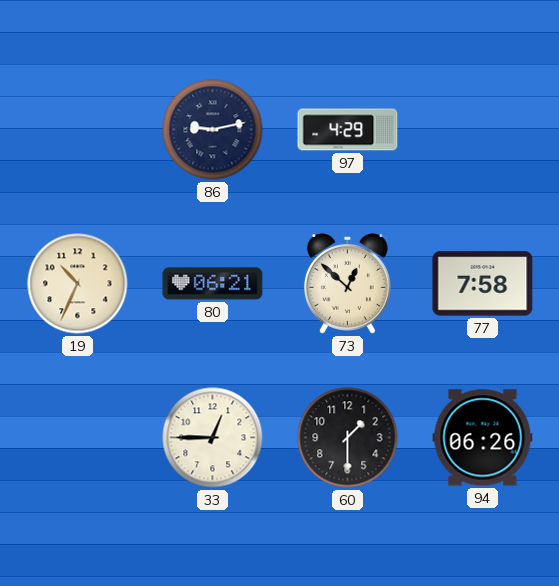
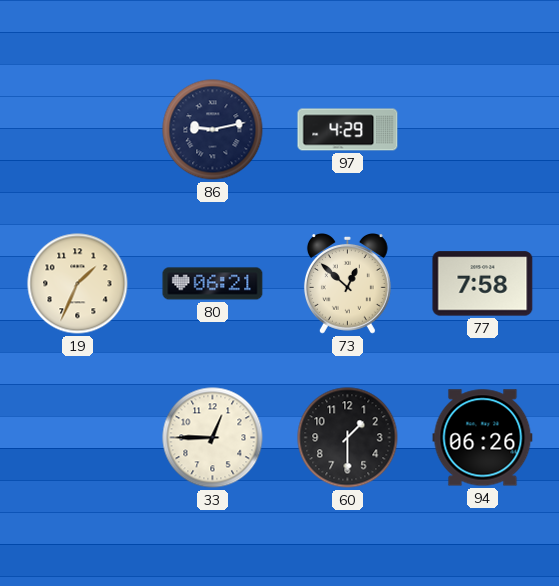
19: 10:34 -> 1:34
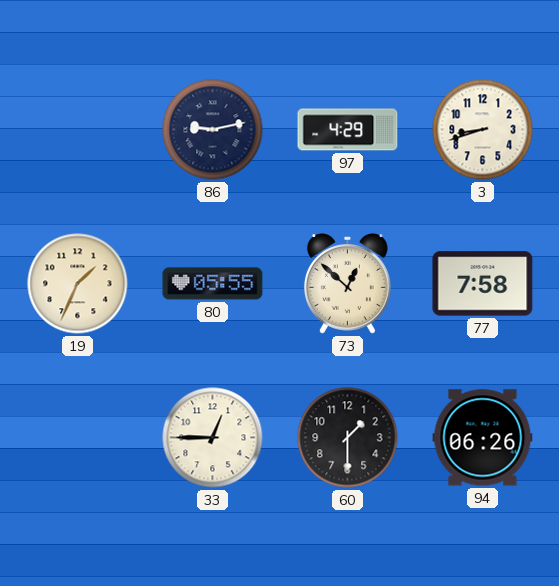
3: none -> 8:42
80: 06:21 -> 05:55
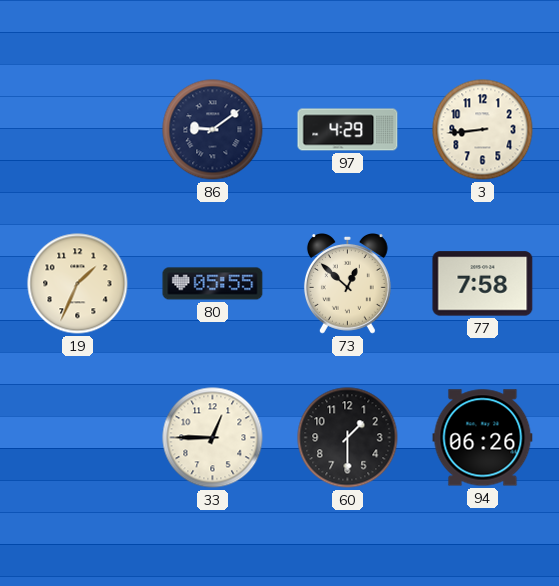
86: 9:13 -> 9:09
3: 8:42 -> 8:44
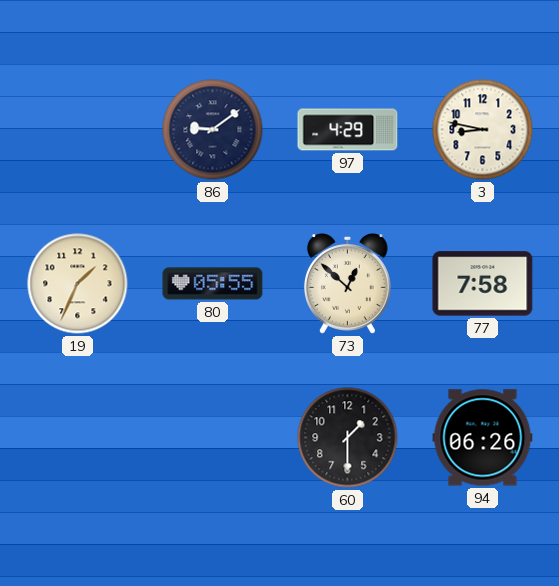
3: 8:44 -> 8:47
33: 12:45 -> none
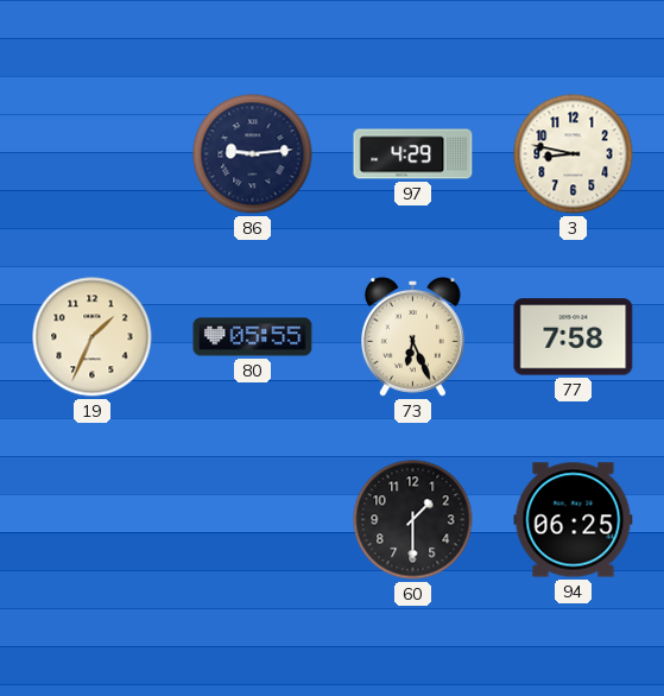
86: 9:09 -> 9:14
73: 12:52 -> 6:26
94: 06:26 -> 06:25
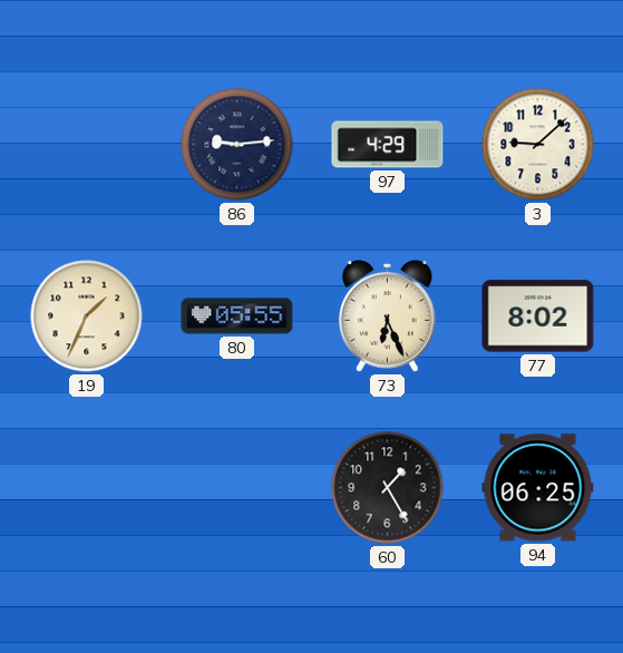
3: 8:47 -> 9:08
77: 7:58 -> 8:02
60: 1:30 -> 1:25
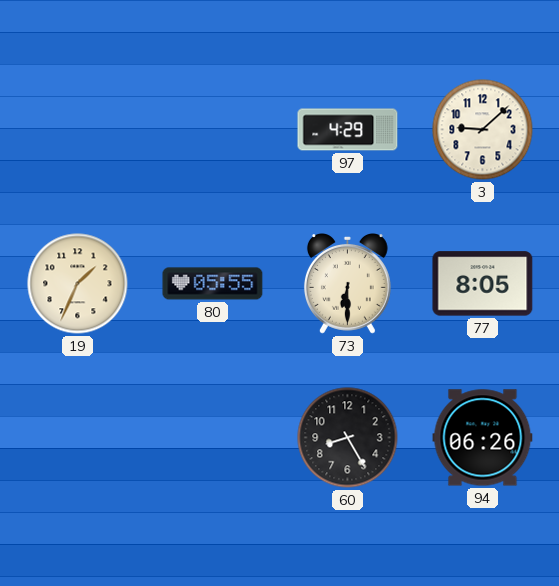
86: 9:14 -> none
73: 6:26 -> 6:30
77: 8:02 -> 8:05
60: 1:25 -> 8:25
94: 06:25 -> 06:26
